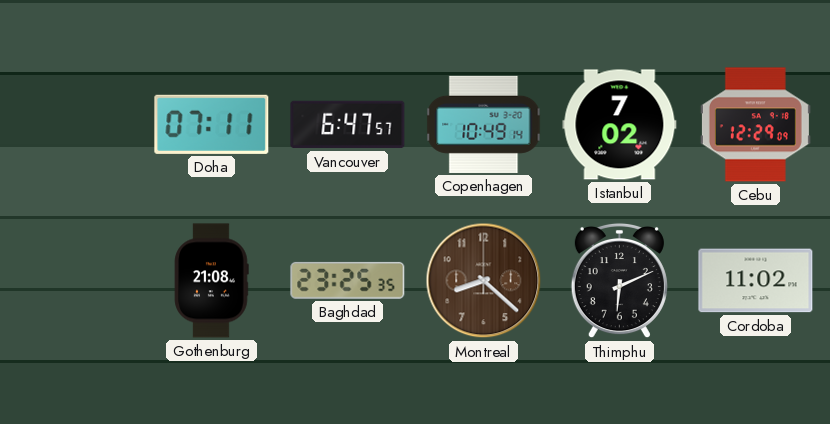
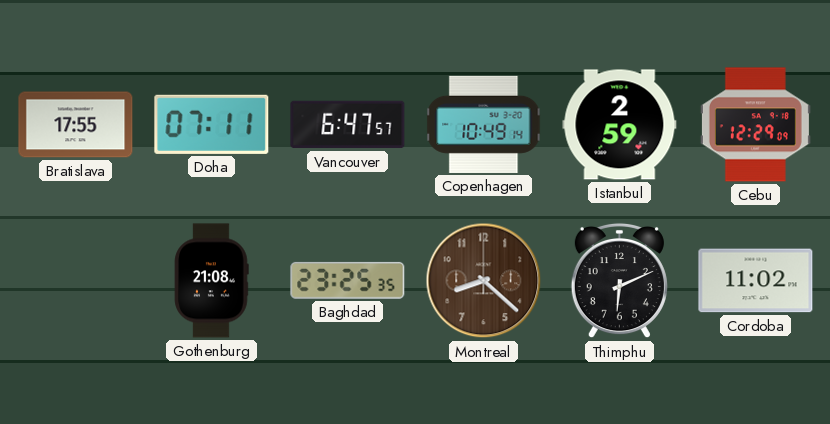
Bratislava: none -> 17:55
Istanbul: 7:02 -> 2:59
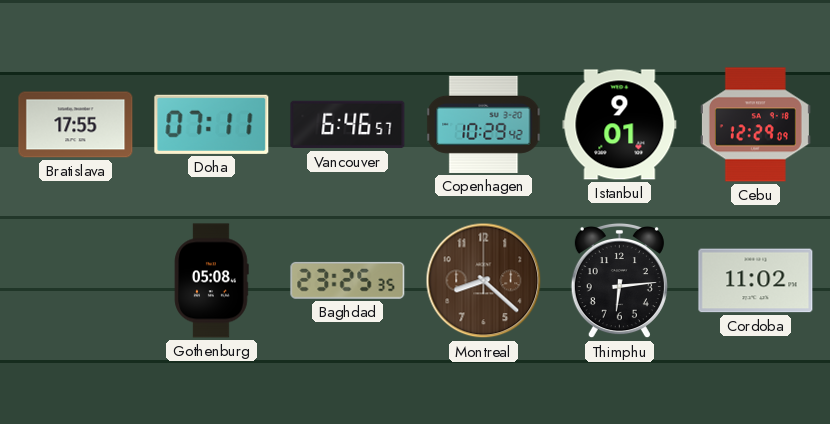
Vancouver: 6:47 -> 6:46
Copenhagen: 10:49 -> 10:29
Istanbul: 2:59 -> 9:01
Gothenburg: 21:08 -> 05:08
Thimphu: 6:11 -> 6:14
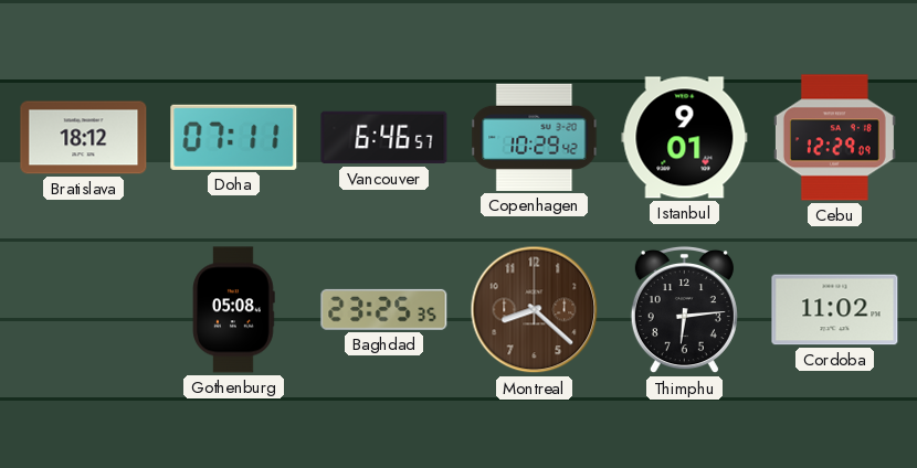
Bratislava: 17:55 -> 18:12
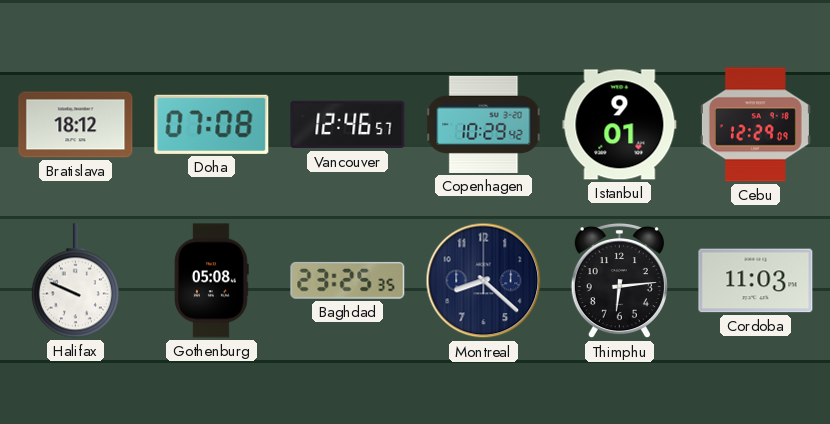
Doha: 07:11 -> 07:08
Vancouver: 6:46 -> 12:46
Halifax: none -> 9:49
Montreal dial: brown -> navy
Cordoba: 11:02 -> 11:03
